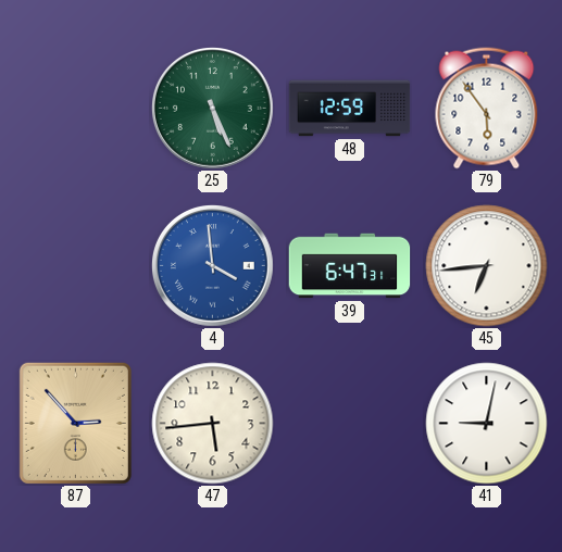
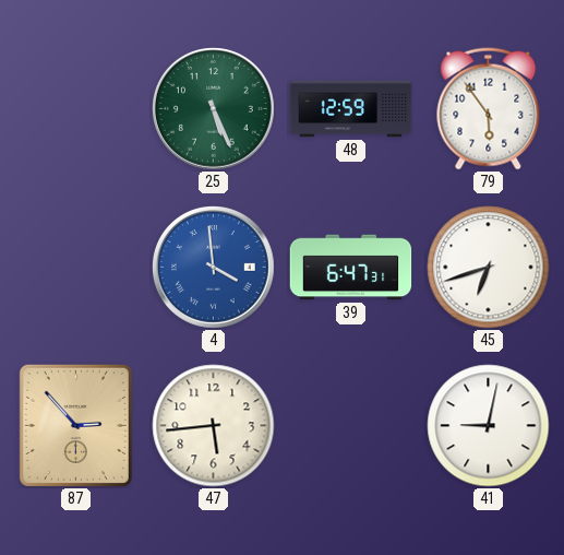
45: 6:44 -> 6:42
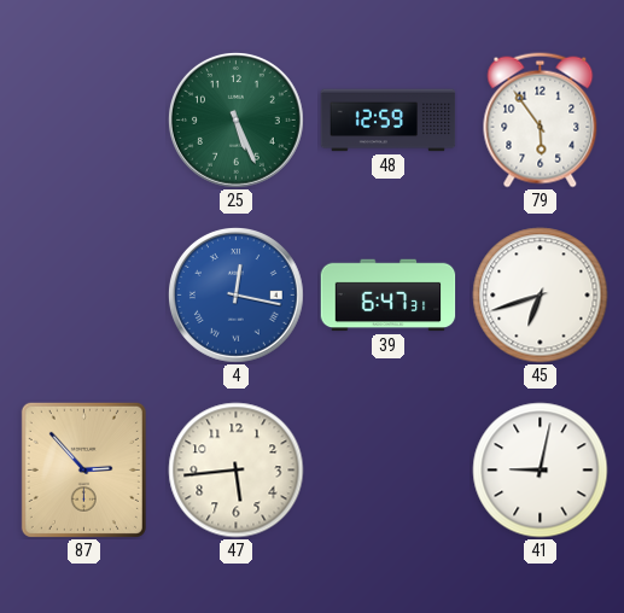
4: 3:59 -> 12:17
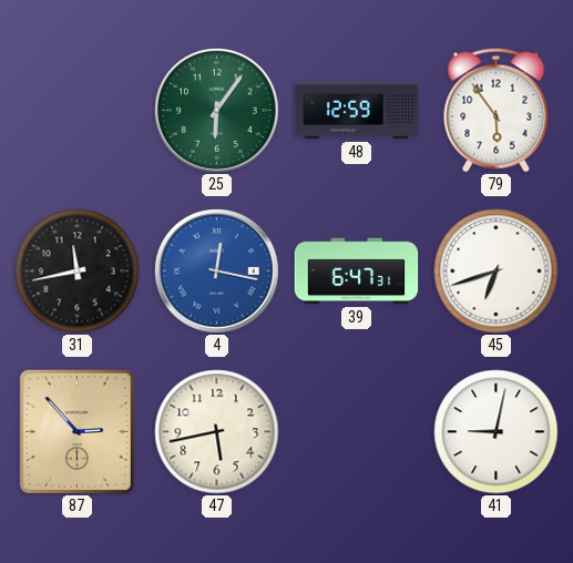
25: 5:26 -> 6:06
31: none -> 11:43
47: 5:44 -> 5:43
